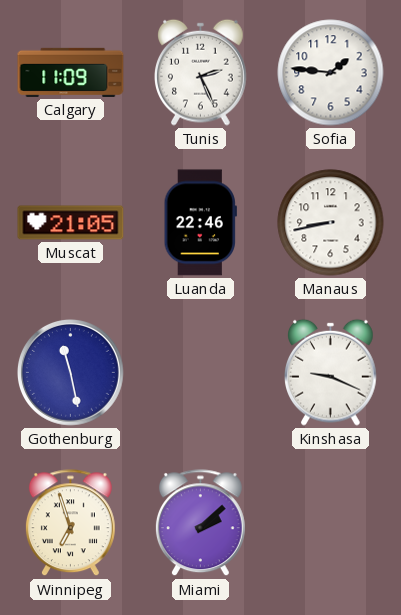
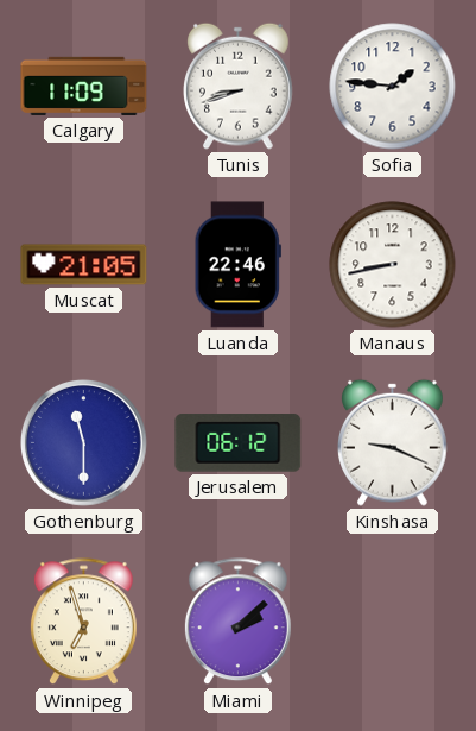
Tunis: 2:26 -> 8:42
Gothenburg: 11:28 -> 11:30
Jerusalem: none -> 06:12
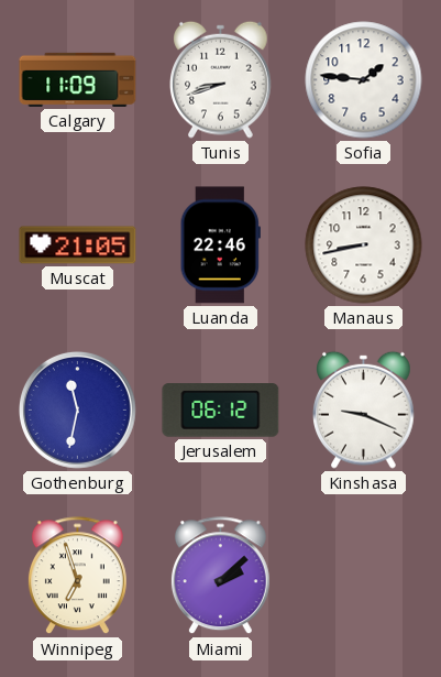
Gothenburg: 11:30 -> 11:32
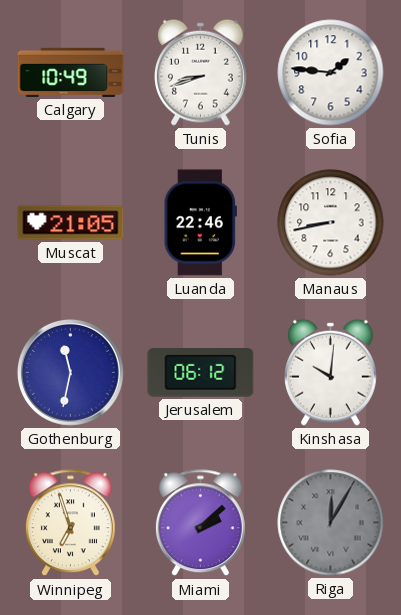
Calgary: 11:09 -> 10:49
Kinshasa: 9:19 -> 10:01
Riga: none -> 12:05
